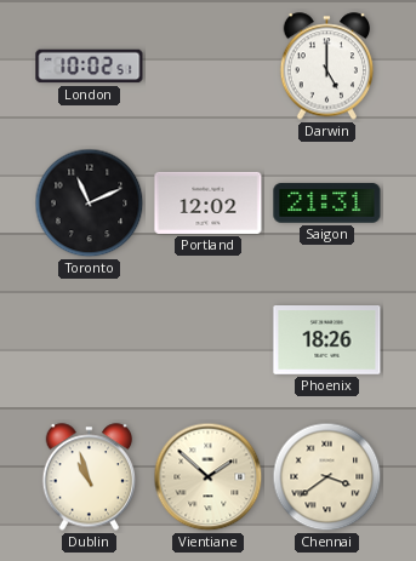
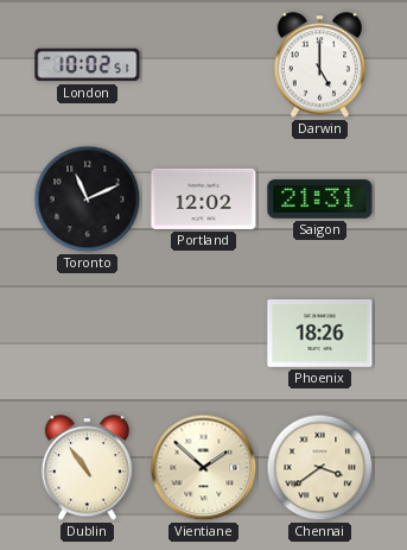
Dublin: 10:57 -> 10:54
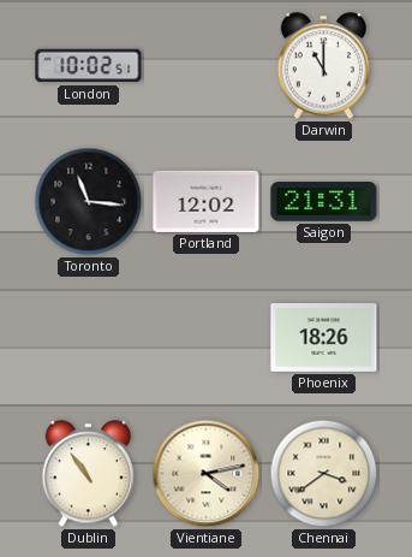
Darwin: 5:00 -> 11:00
Toronto: 11:11 -> 11:16
Vientiane: 1:52 -> 4:13
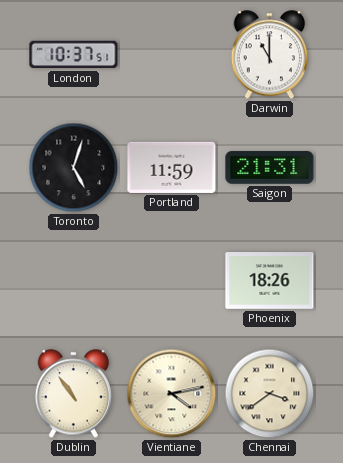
London: 10:02 -> 10:37
Toronto: 11:16 -> 5:03
Portland: 12:02 -> 11:59
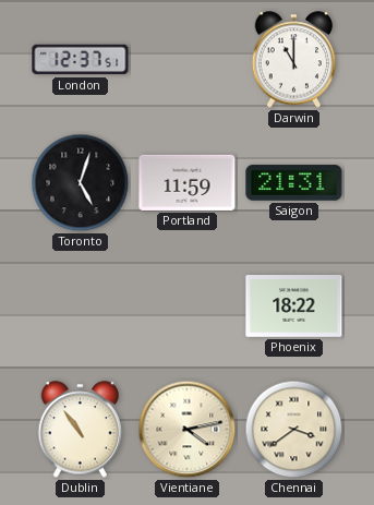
London: 10:37 -> 12:37
Phoenix: 18:26 -> 18:22
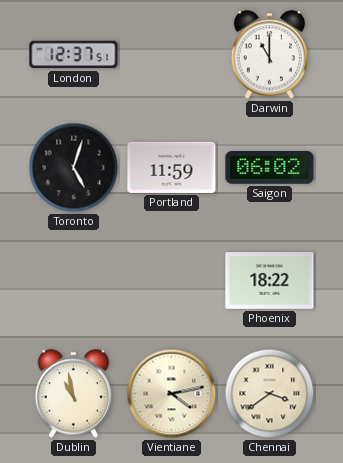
Saigon: 21:31 -> 06:02
Dublin: 10:54 -> 10:58
